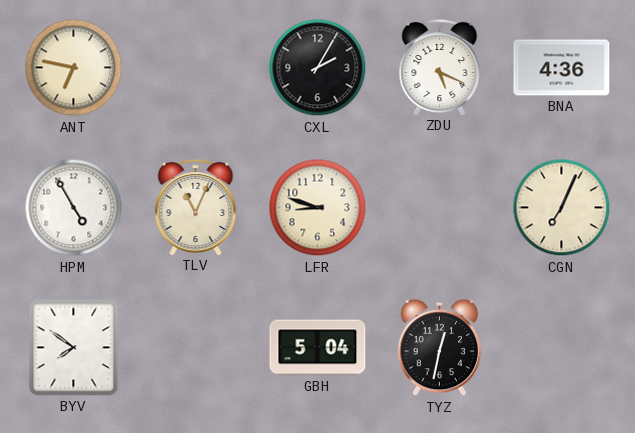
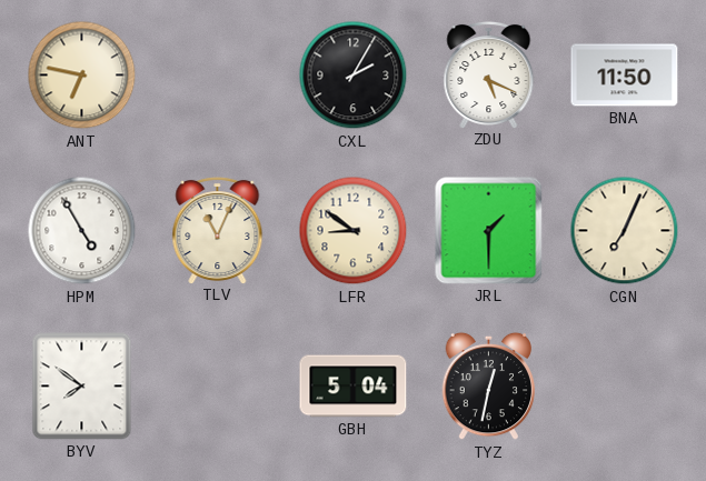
BNA: 4:36 -> 11:50
LFR: 8:48 -> 8:51
JRL: none -> 1:30
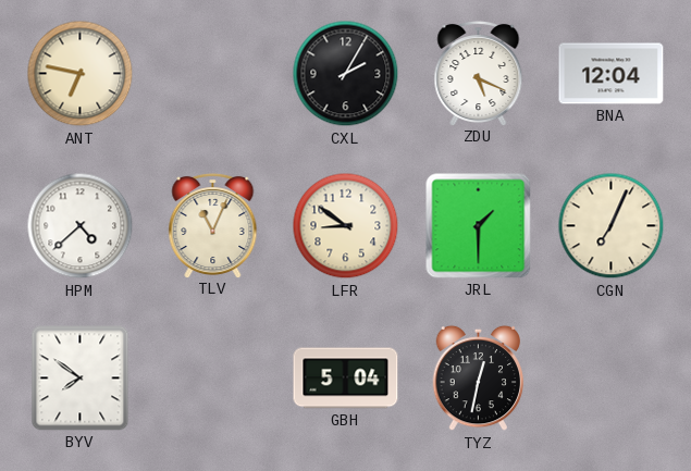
BNA: 11:50 -> 12:04
HPM: 4:55 -> 4:38
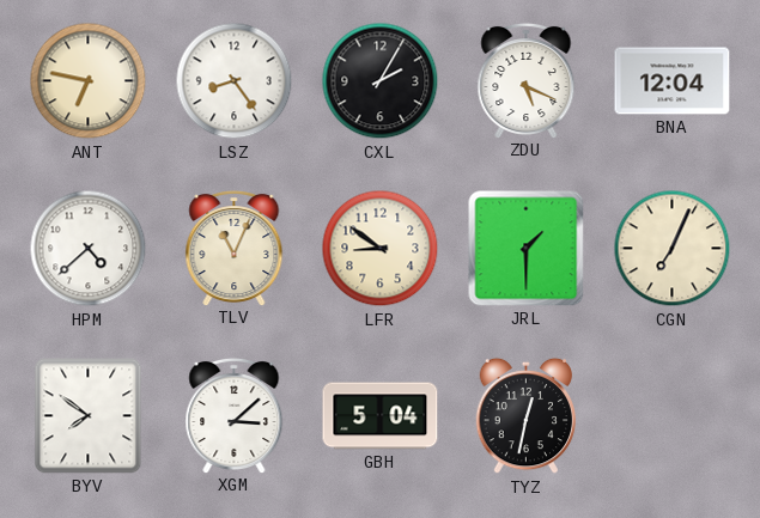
LSZ: none -> 8:24
XGM: none -> 3:08
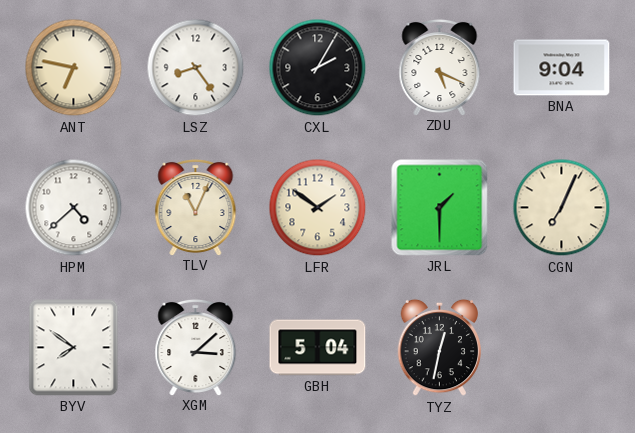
BNA: 12:04 -> 9:04
LFR: 8:51 -> 1:51
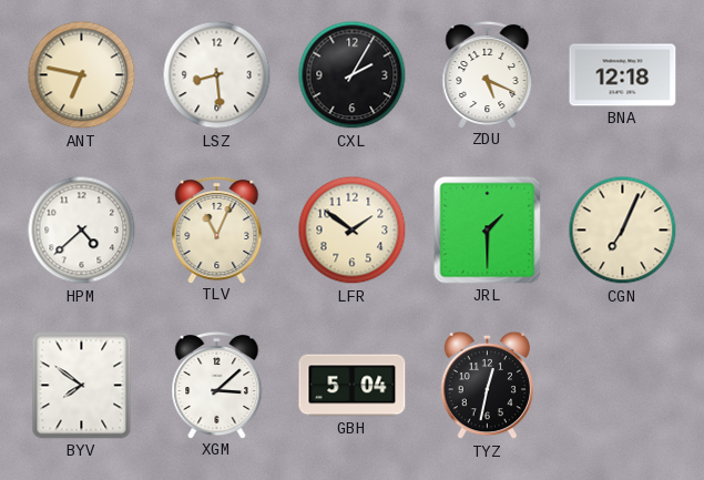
LSZ: 8:24 -> 8:29
BNA: 9:04 -> 12:18
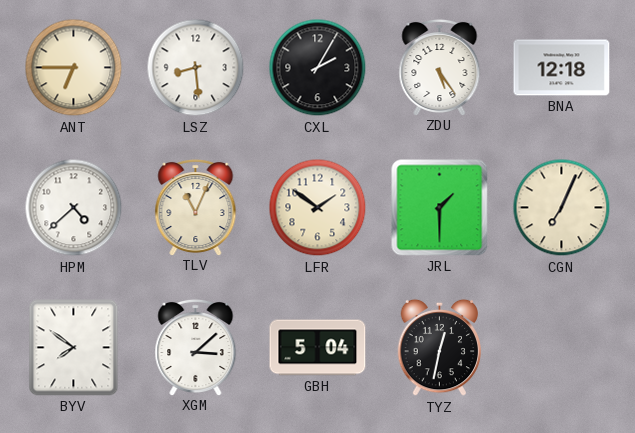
ANT: 6:47 -> 6:45
ZDU: 5:19 -> 5:24
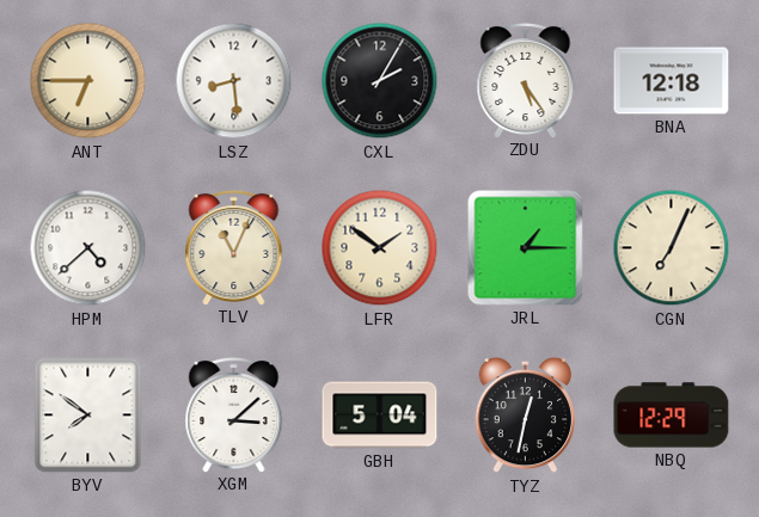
JRL: 1:30 -> 1:15
NBQ: none -> 12:29
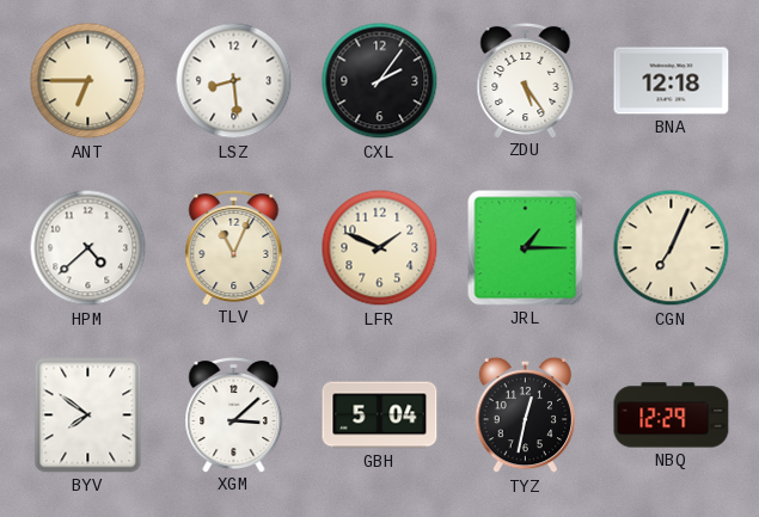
CXL: 2:05 -> 2:06
LFR: 1:51 -> 1:49
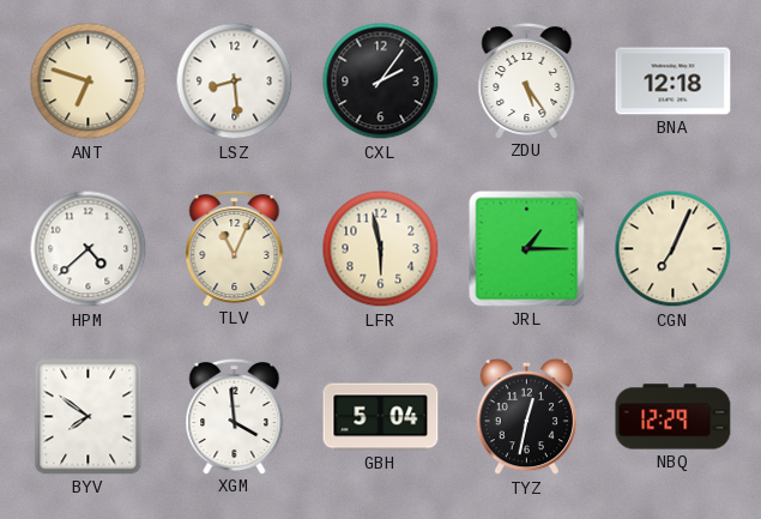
ANT: 6:45 -> 6:48
LFR: 1:49 -> 5:58
XGM: 3:08 -> 3:59
